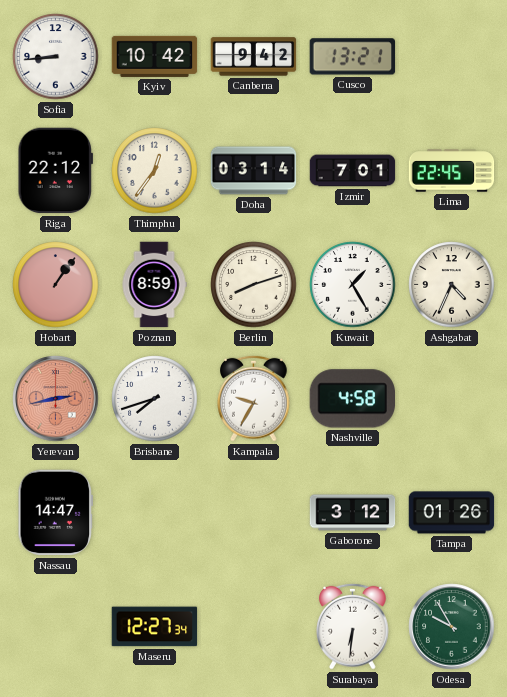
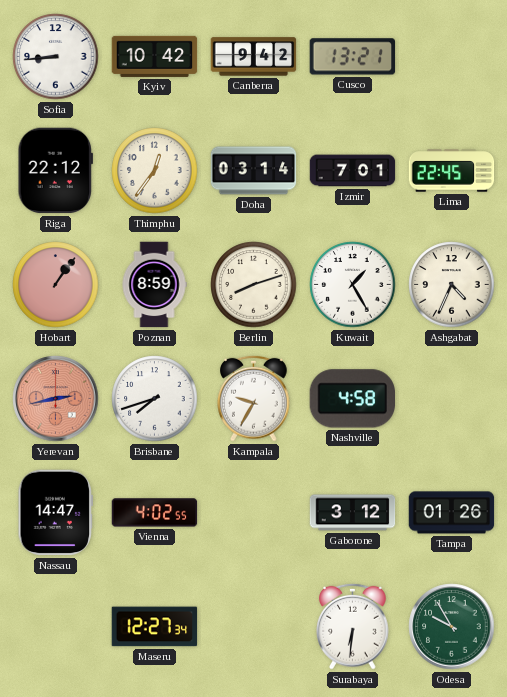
Vienna: none -> 4:02
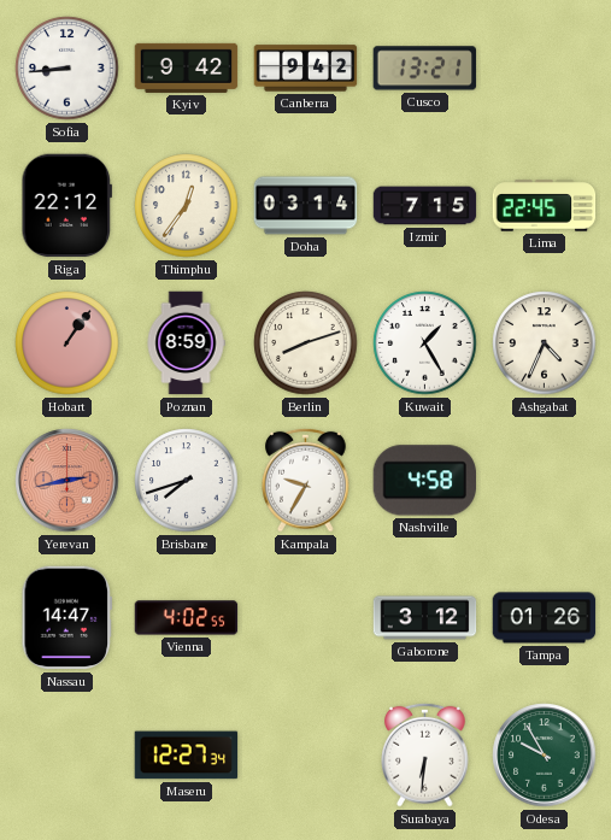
Kyiv: 10:42 -> 9:42
Izmir: 7:01 -> 7:15
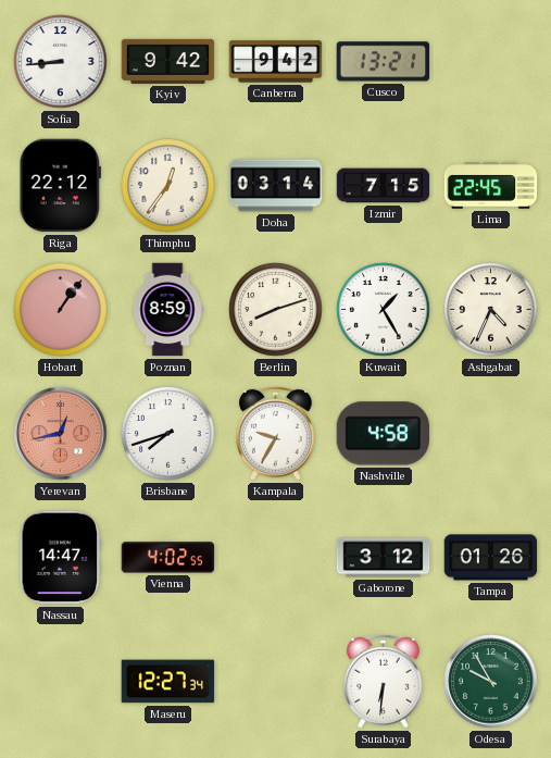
Yerevan: 2:43 -> 12:43
